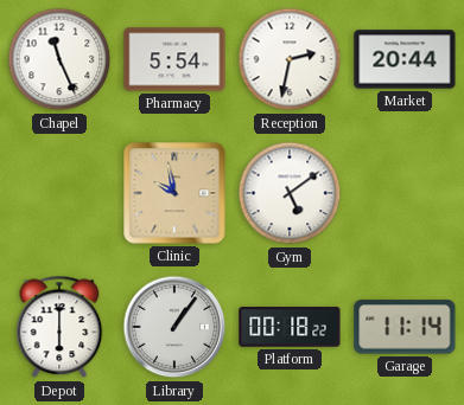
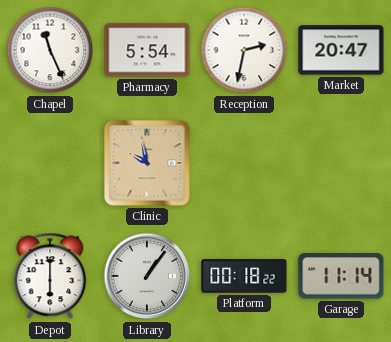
Market: 20:44 -> 20:47
Gym: 5:09 -> none
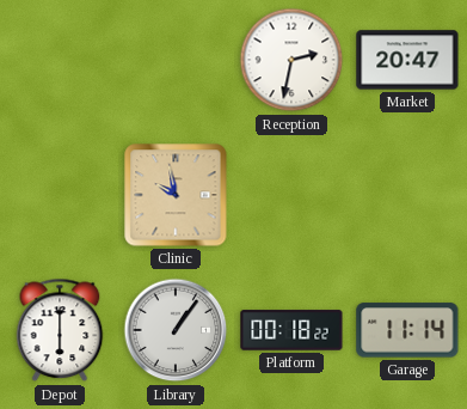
Chapel: 11:26 -> none
Pharmacy: 5:54 -> none
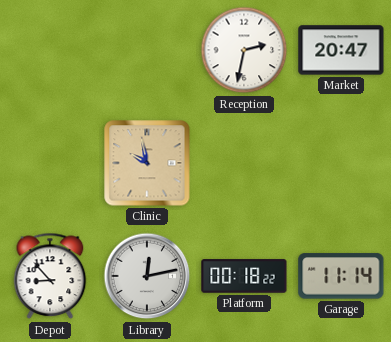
Depot: 6:00 -> 8:53
Library: 1:06 -> 12:13
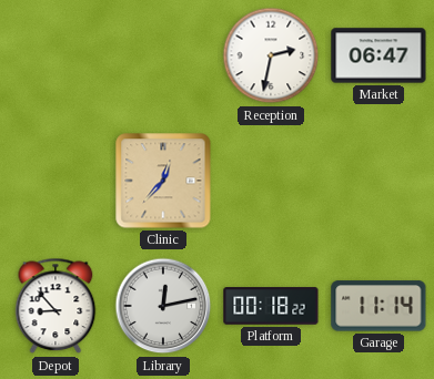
Market: 20:47 -> 06:47
Clinic: 9:58 -> 12:37
